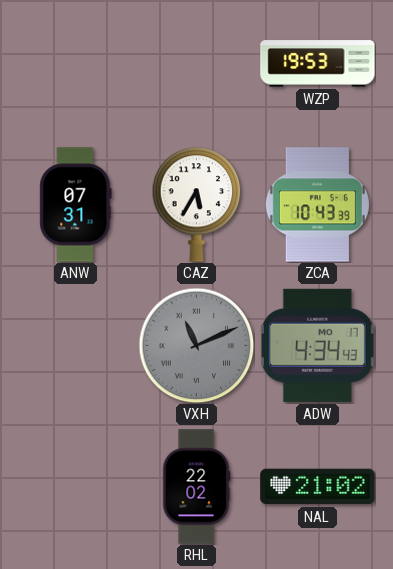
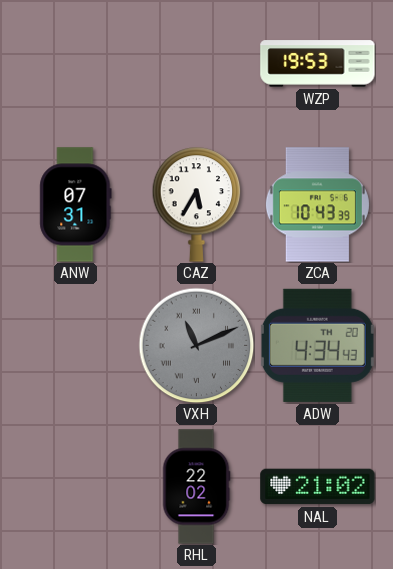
ADW date: MO 17 -> TH 20
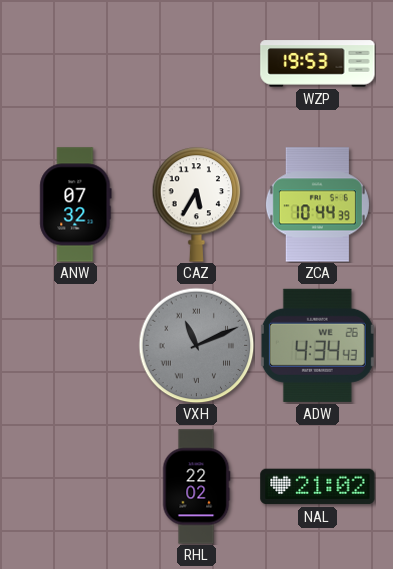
ANW: 07:31 -> 07:32
ZCA: 10:43 -> 10:44
ADW date: TH 20 -> WE 26
